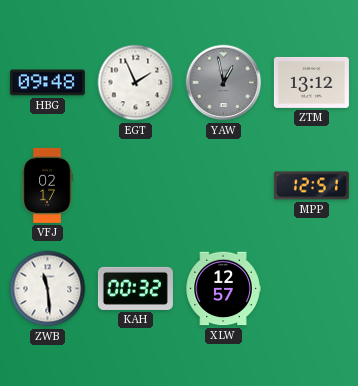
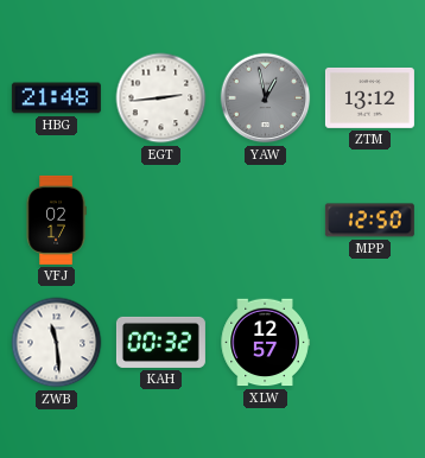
HBG: 09:48 -> 21:48
EGT: 1:56 -> 2:44
MPP: 12:51 -> 12:50
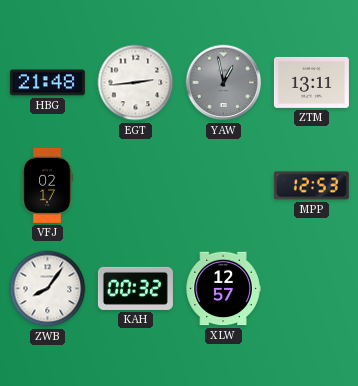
ZTM: 13:12 -> 13:11
MPP: 12:50 -> 12:53
ZWB: 11:29 -> 8:06
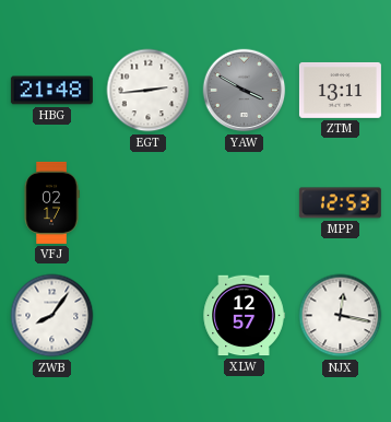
YAW: 12:58 -> 3:50
KAH: 00:32 -> none
NJX: none -> 12:17
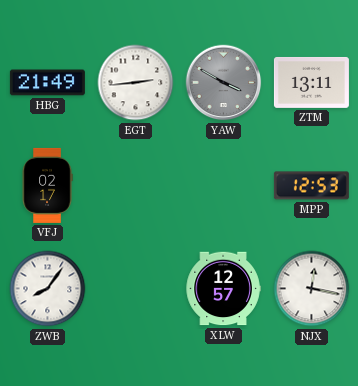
HBG: 21:48 -> 21:49
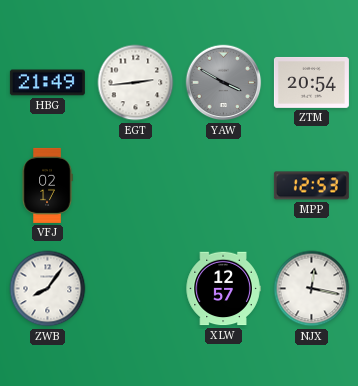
ZTM: 13:11 -> 20:54
